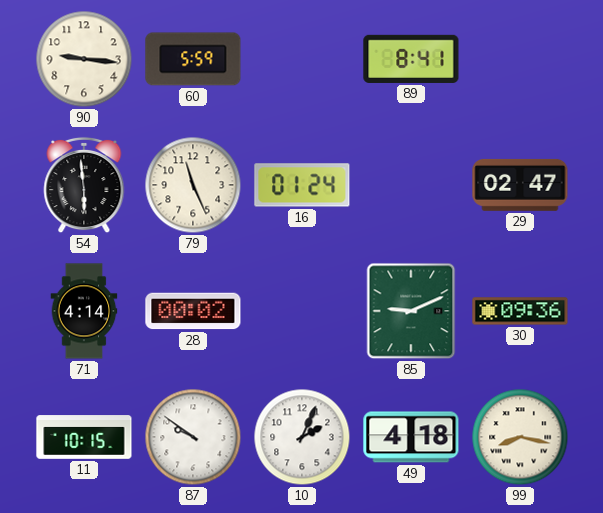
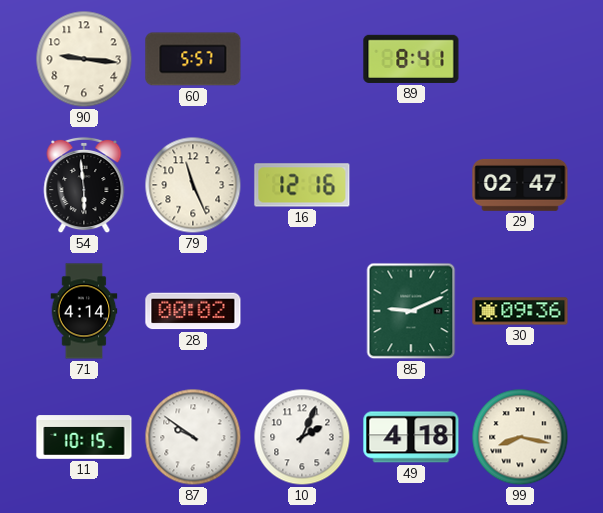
60: 5:59 -> 5:57
16: 01:24 -> 12:16
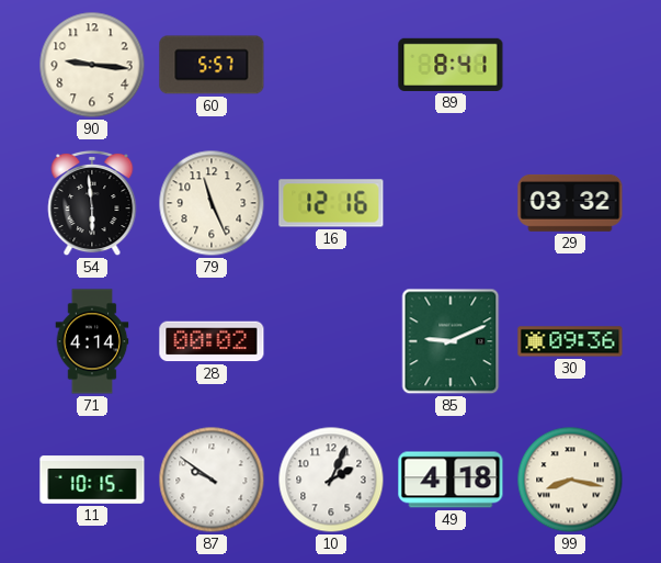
29: 02:47 -> 03:32
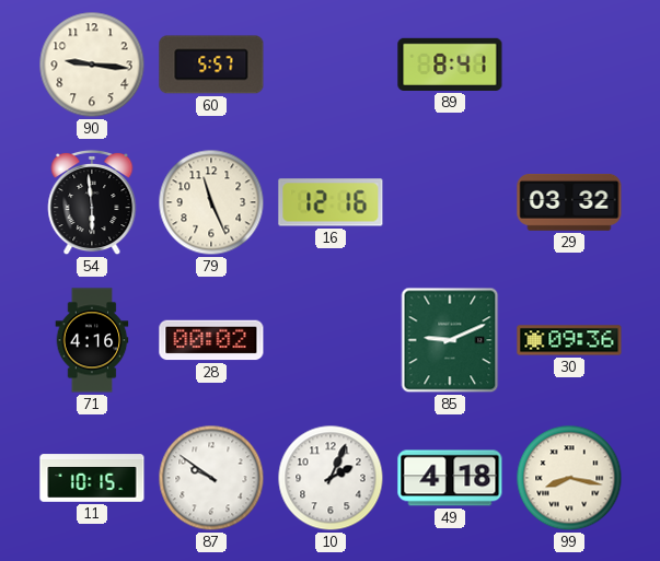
71: 4:14 -> 4:16
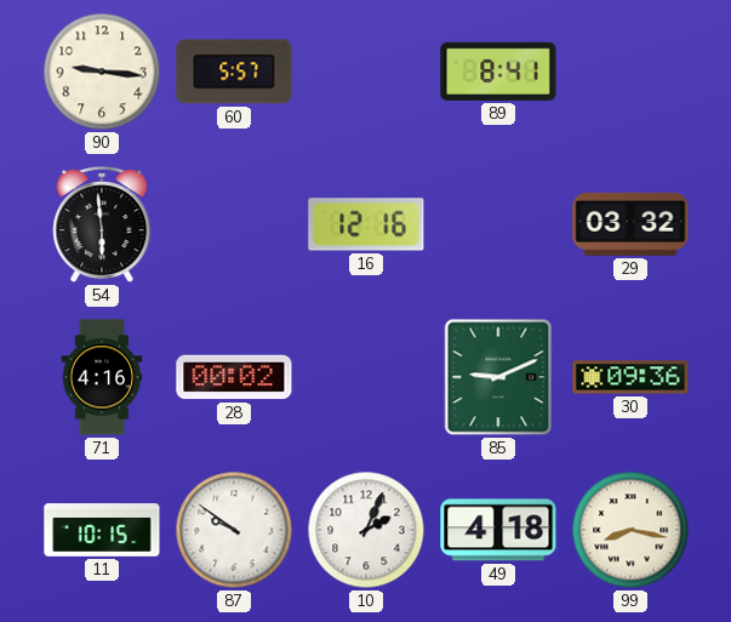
79: 11:26 -> none
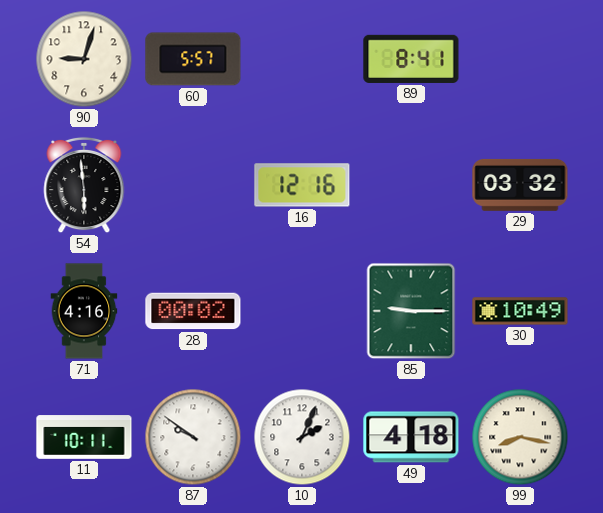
90: 9:16 -> 9:03
85: 9:11 -> 9:15
30: 09:36 -> 10:49
11: 10:15 -> 10:11
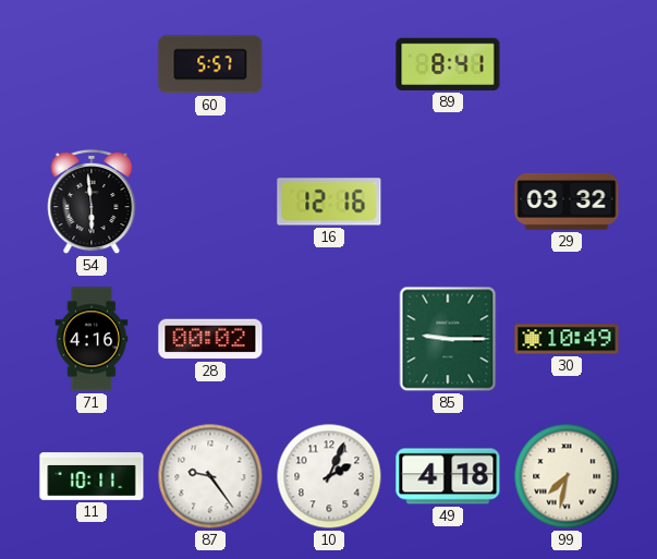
90: 9:03 -> none
87: 9:51 -> 9:24
99: 8:17 -> 7:32
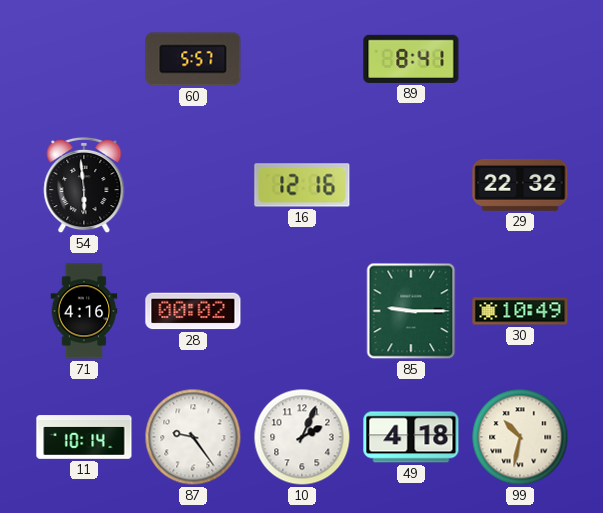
29: 03:32 -> 22:32
11: 10:11 -> 10:14
99: 7:32 -> 10:32
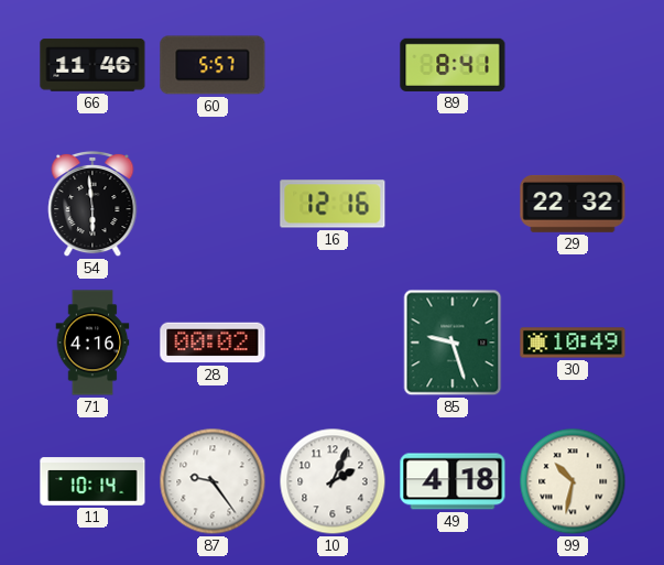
66: none -> 11:46
85: 9:15 -> 9:27
